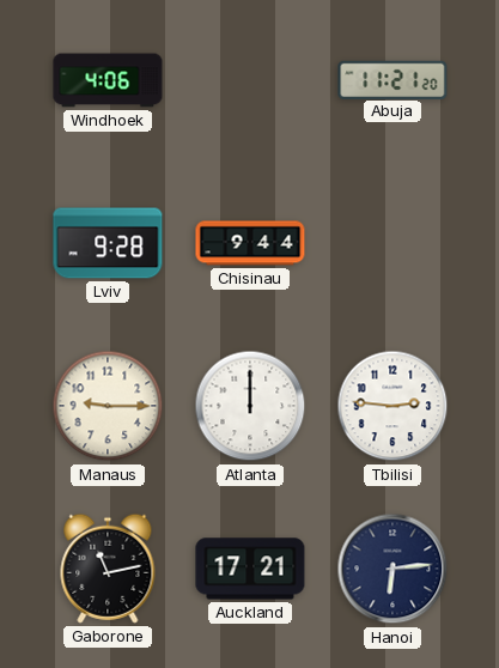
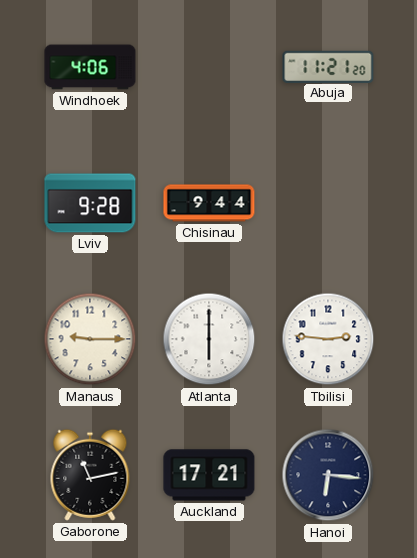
Atlanta: 12:00 -> 6:00
Hanoi: 6:14 -> 6:16
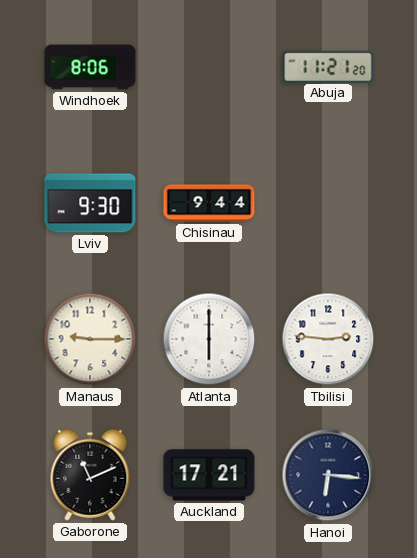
Windhoek: 4:06 -> 8:06
Lviv: 9:28 -> 9:30
Gaborone: 11:13 -> 11:11
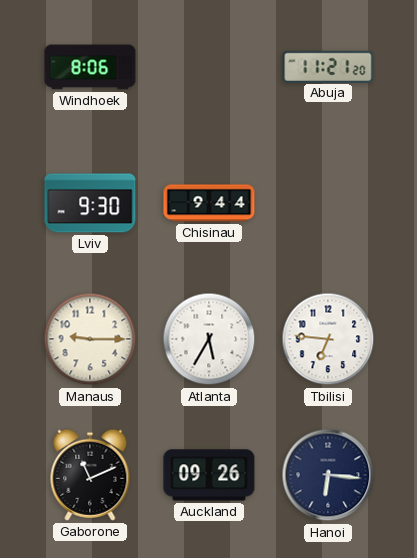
Atlanta: 6:00 -> 5:35
Tbilisi: 2:46 -> 6:46
Auckland: 17:21 -> 09:26
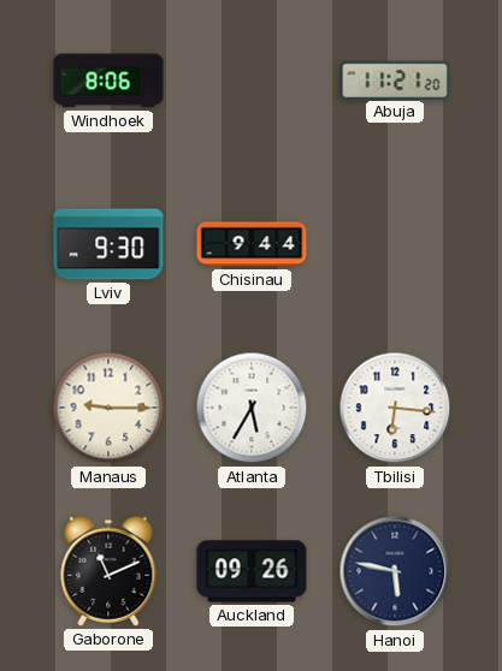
Tbilisi: 6:46 -> 6:16
Hanoi: 6:16 -> 5:47
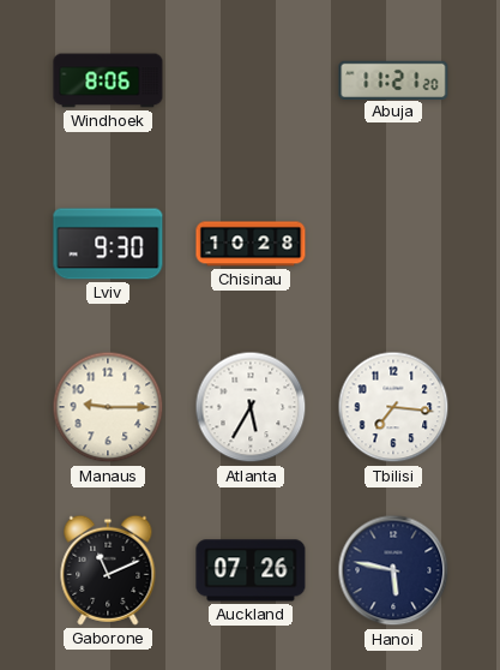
Chisinau: 9:44 -> 10:28
Tbilisi: 6:16 -> 7:16
Auckland: 09:26 -> 07:26
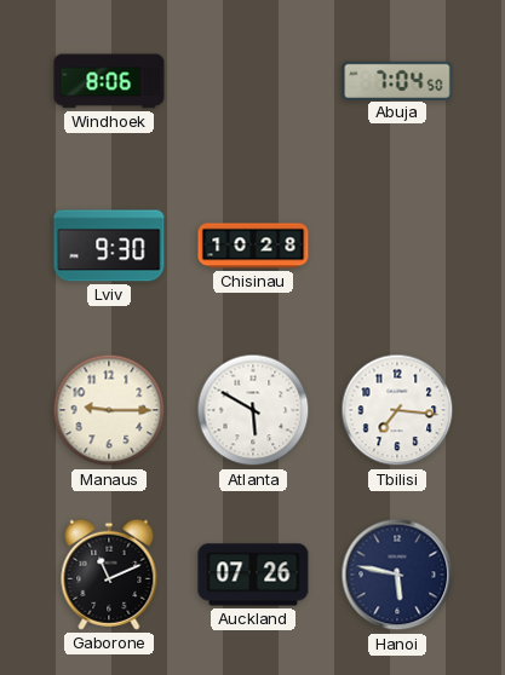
Abuja: 11:21 -> 7:04
Atlanta: 5:35 -> 5:50
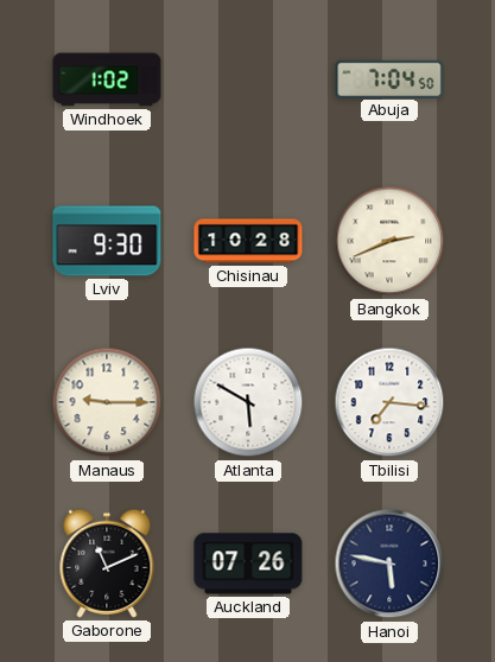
Windhoek: 8:06 -> 1:02
Bangkok: none -> 2:41
